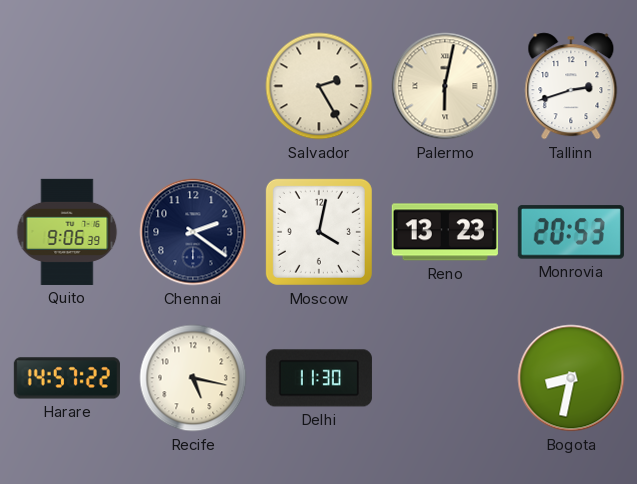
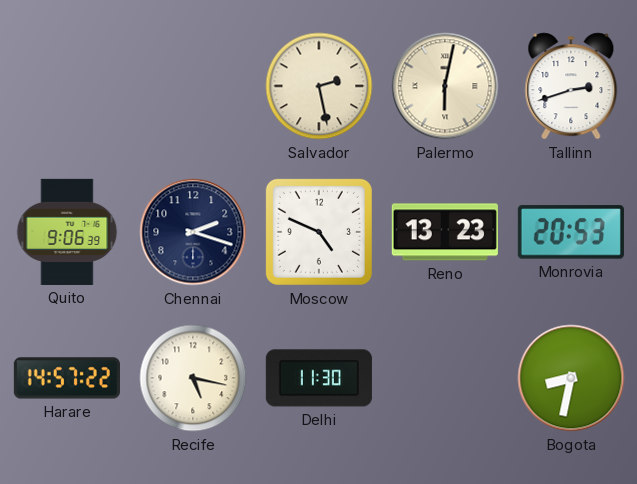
Salvador: 2:25 -> 2:28
Chennai: 2:21 -> 2:18
Moscow: 4:02 -> 4:49
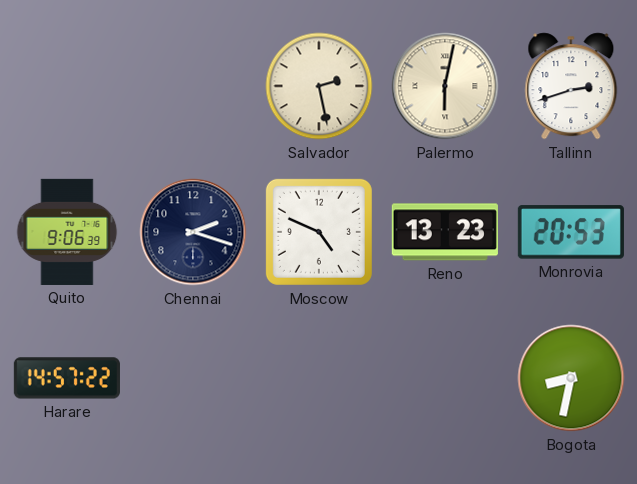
Recife: 5:17 -> none
Delhi: 11:30 -> none
